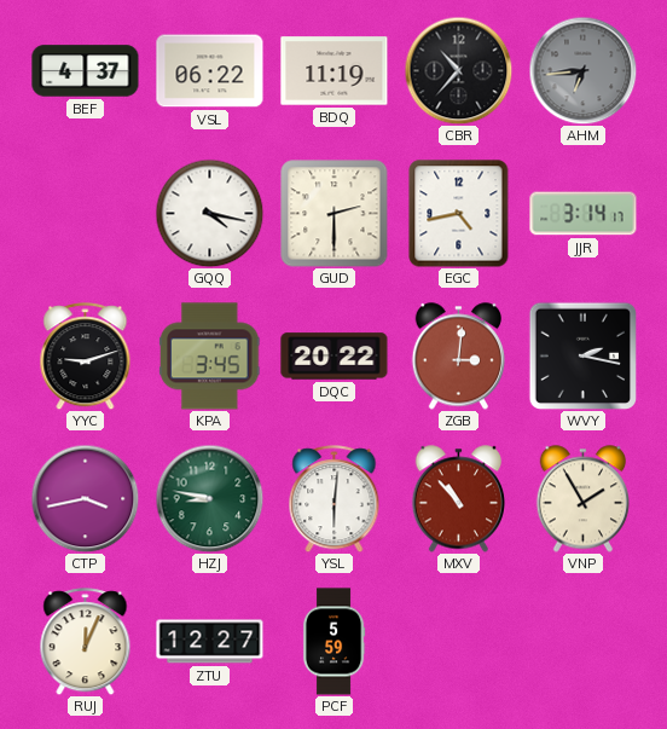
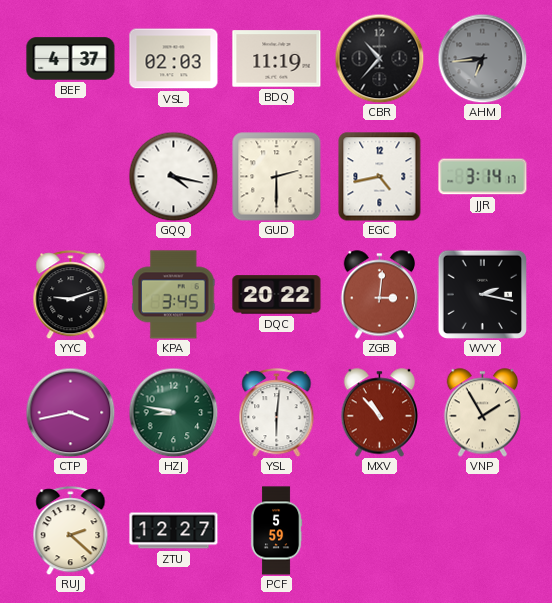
VSL: 06:22 -> 02:03
RUJ: 12:04 -> 2:22
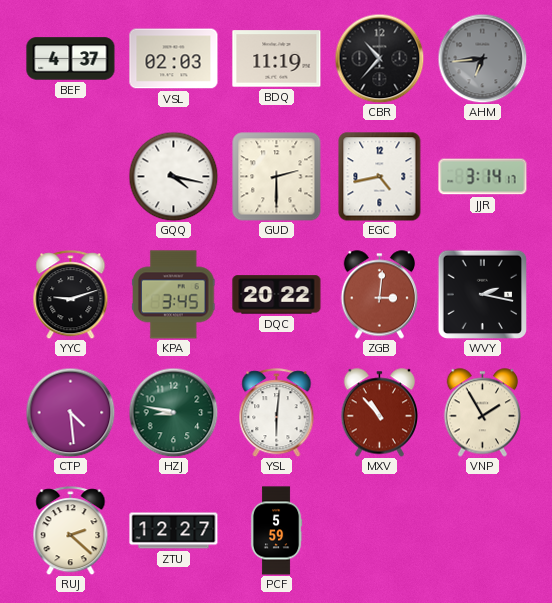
CTP: 3:43 -> 4:29
